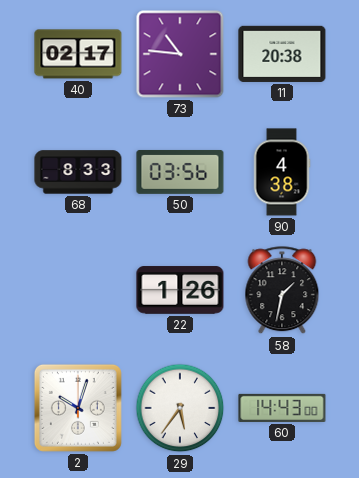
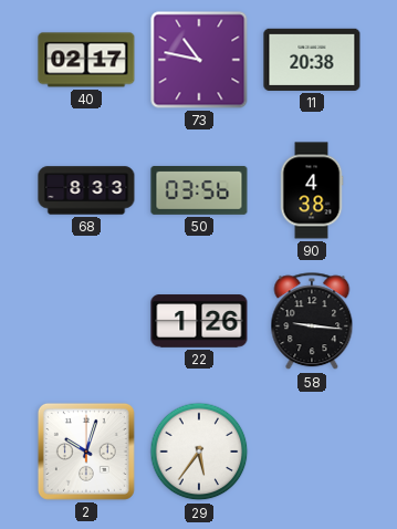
73: 10:46 -> 10:47
58: 1:32 -> 9:16
60: 14:43 -> none
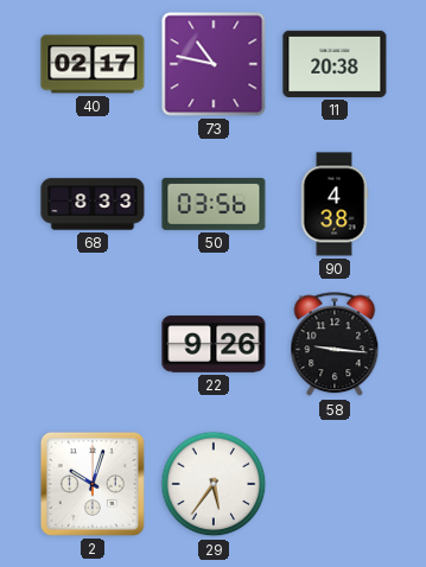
22: 1:26 -> 9:26
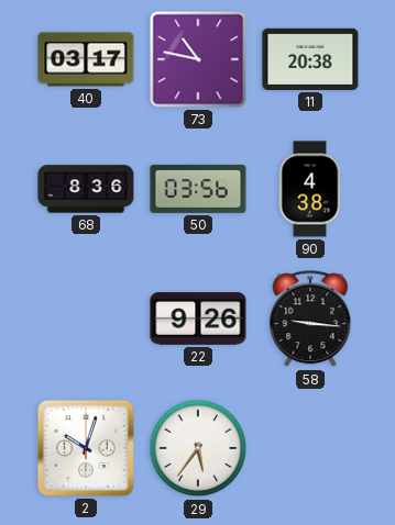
40: 02:17 -> 03:17
68: 8:33 -> 8:36
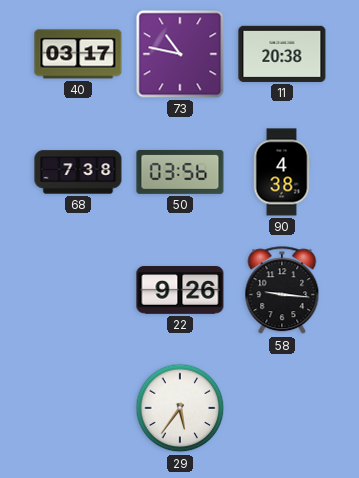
68: 8:36 -> 7:38
2: 10:03 -> none
